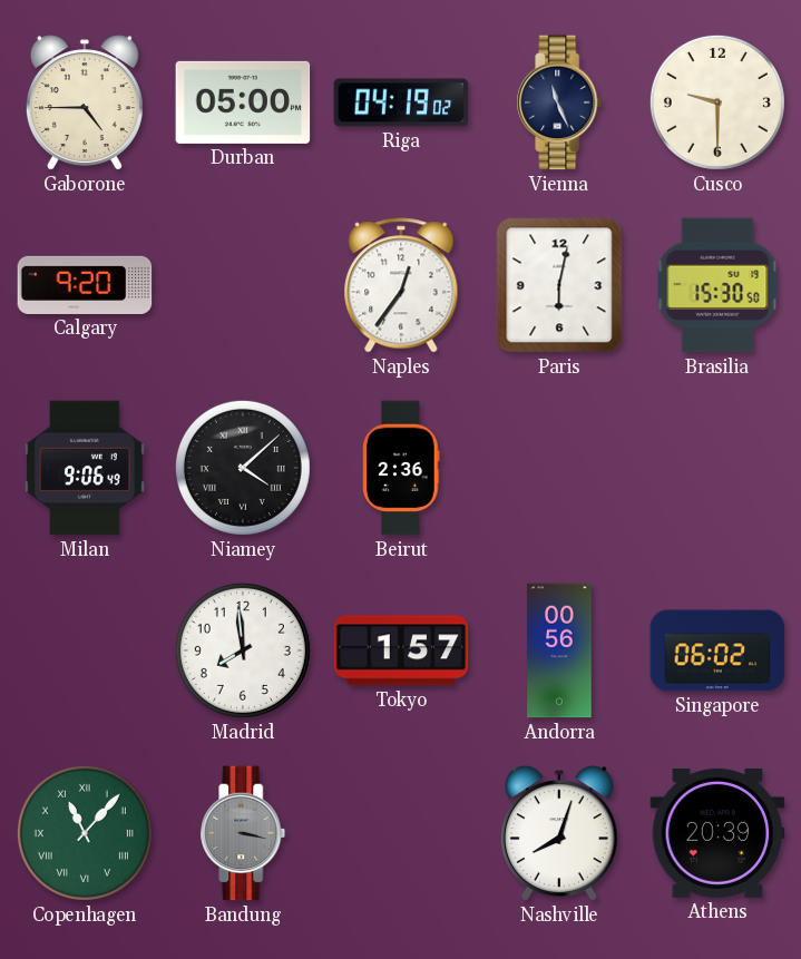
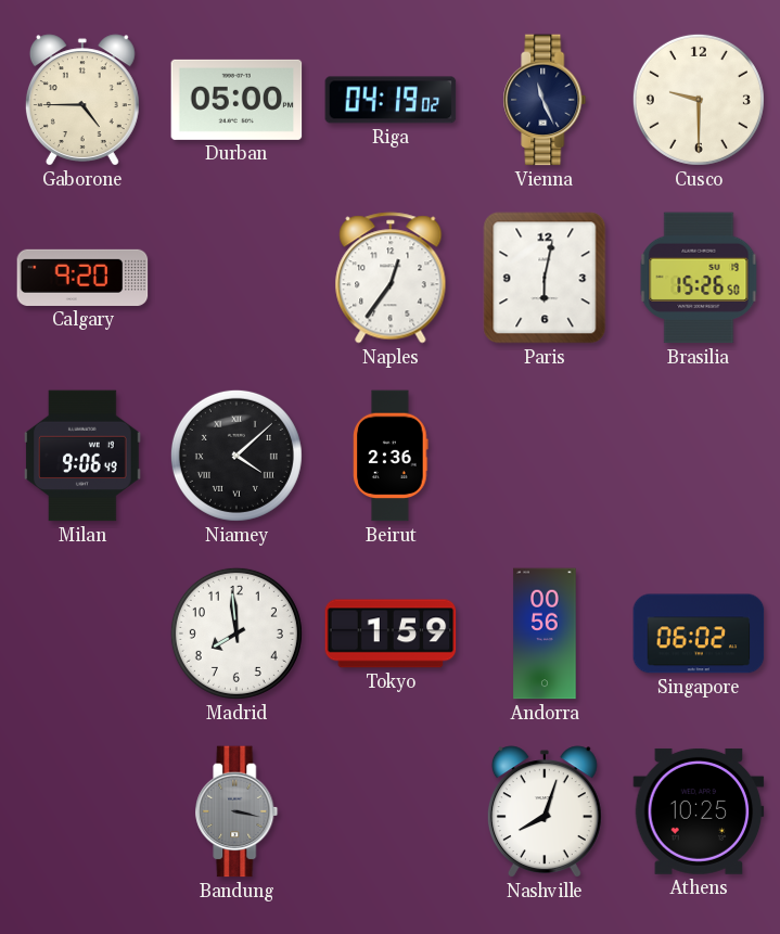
Brasilia: 15:30 -> 15:26
Tokyo: 1:57 -> 1:59
Copenhagen: 11:07 -> none
Athens: 20:39 -> 10:25
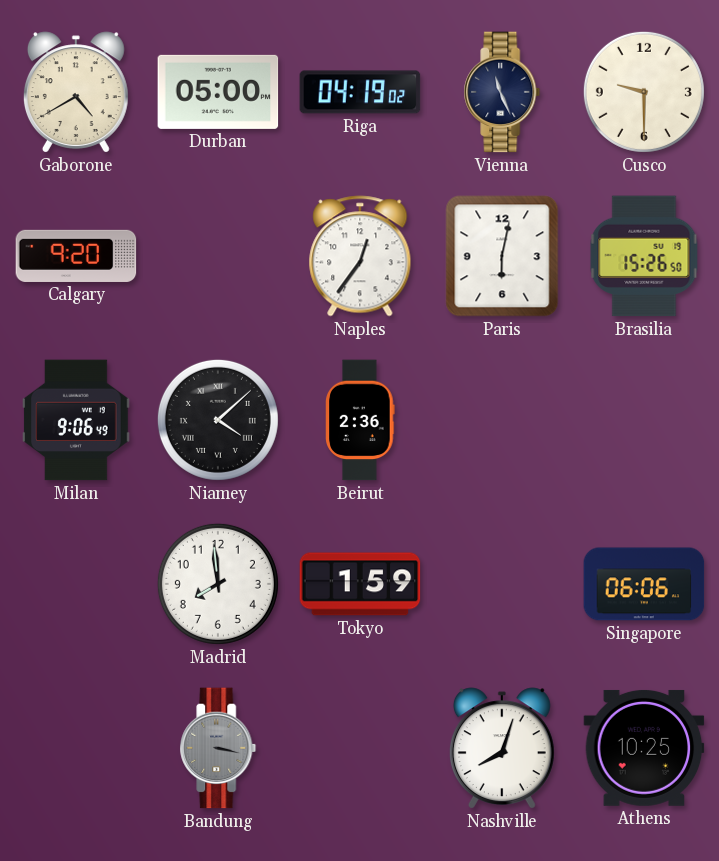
Gaborone: 4:45 -> 4:40
Andorra: 00:56 -> none
Singapore: 06:02 -> 06:06
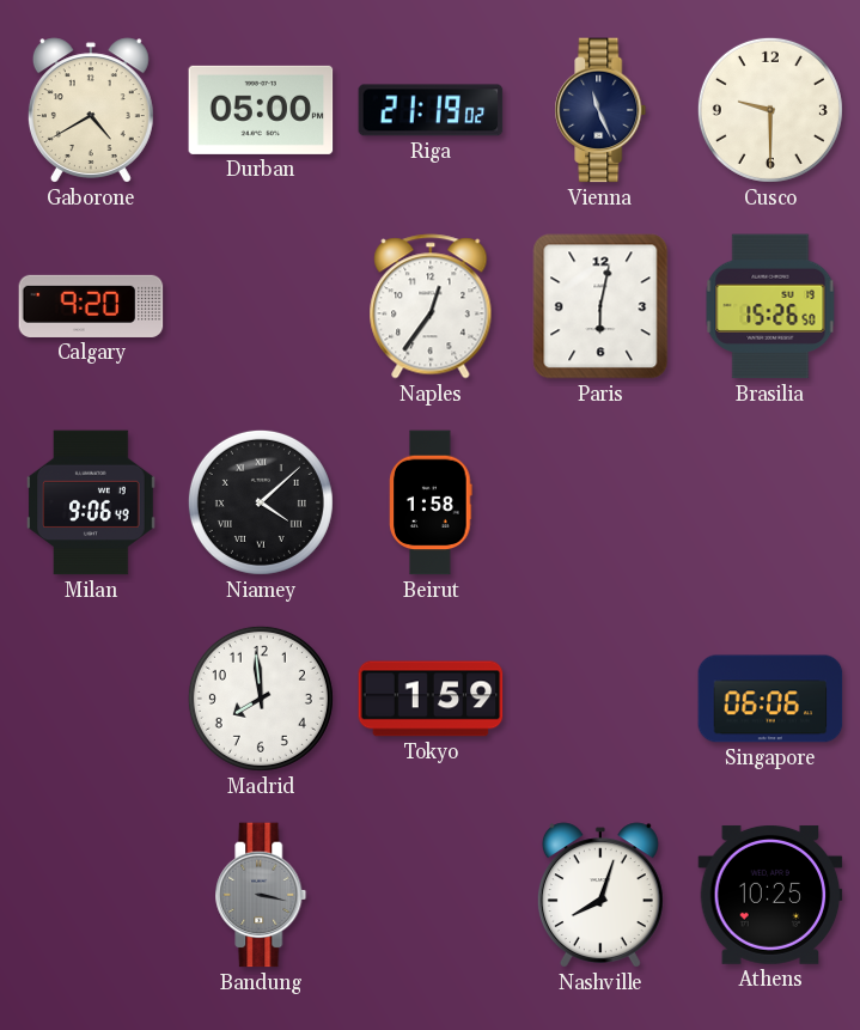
Riga: 04:19 -> 21:19
Beirut: 2:36 -> 1:58
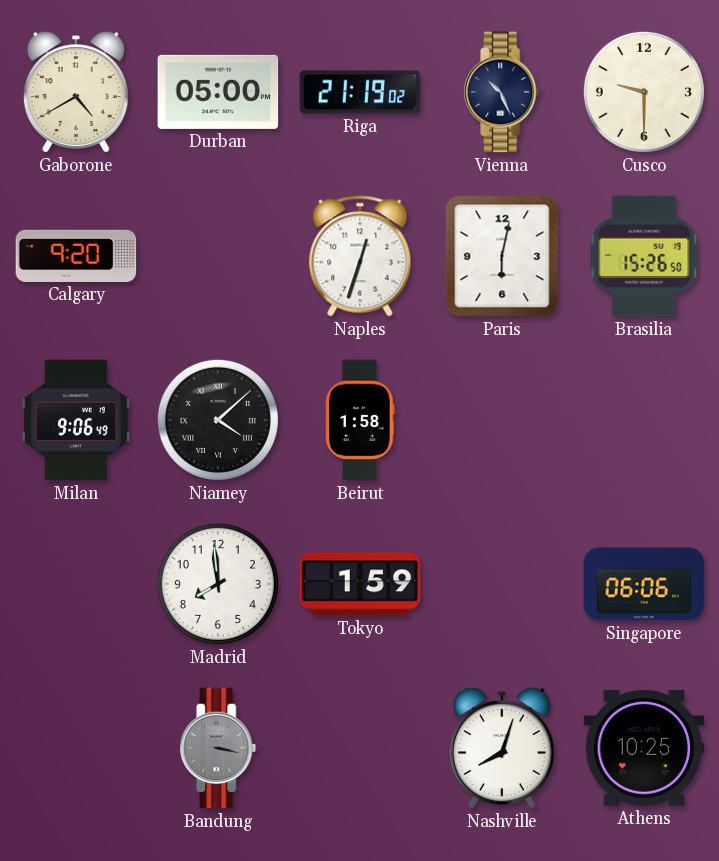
Vienna: 11:26 -> 10:26
Naples: 12:36 -> 12:33
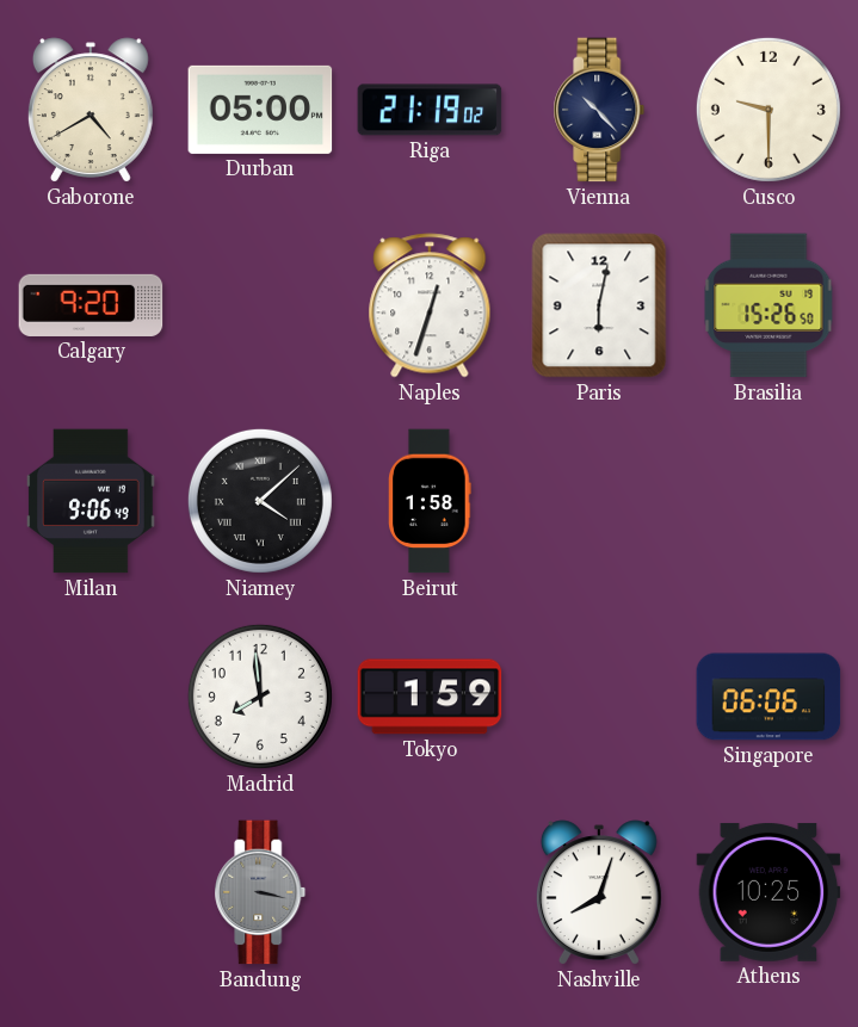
Vienna: 10:26 -> 10:23
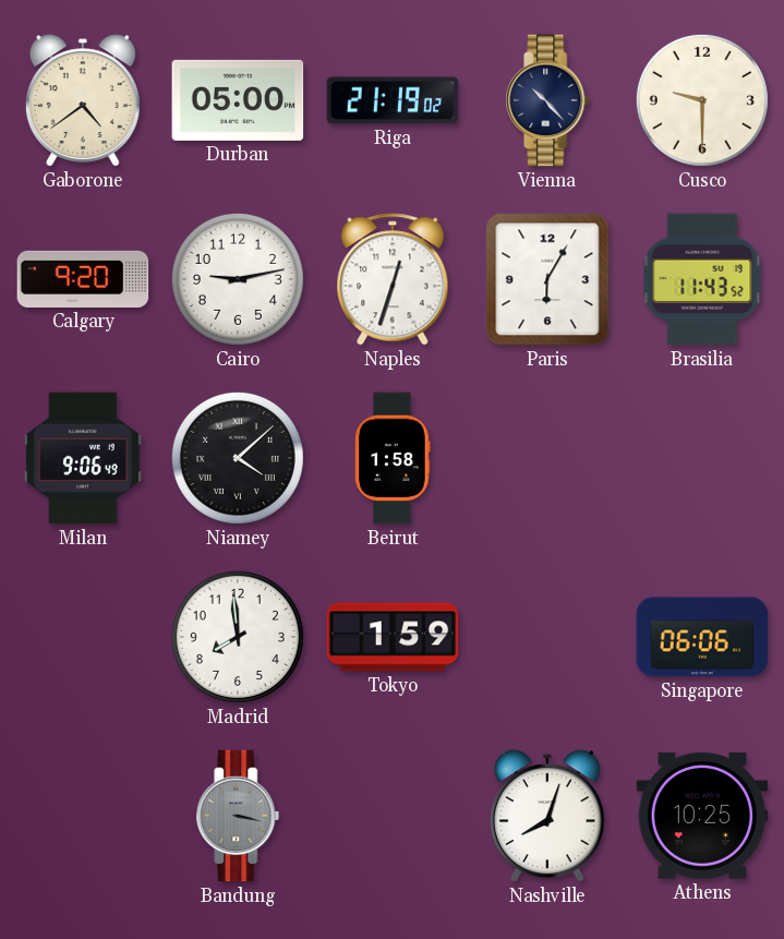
Gaborone: 4:40 -> 4:39
Cairo: none -> 9:13
Paris: 6:02 -> 6:05
Brasilia: 15:26 -> 11:43
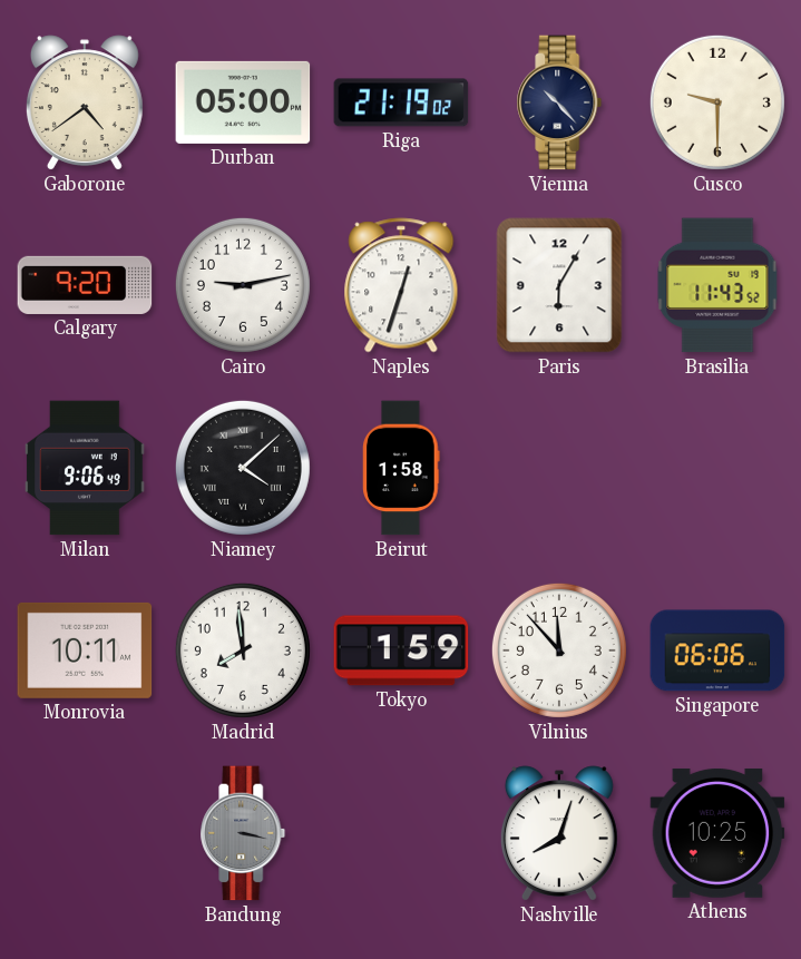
Monrovia: none -> 10:11
Vilnius: none -> 11:53
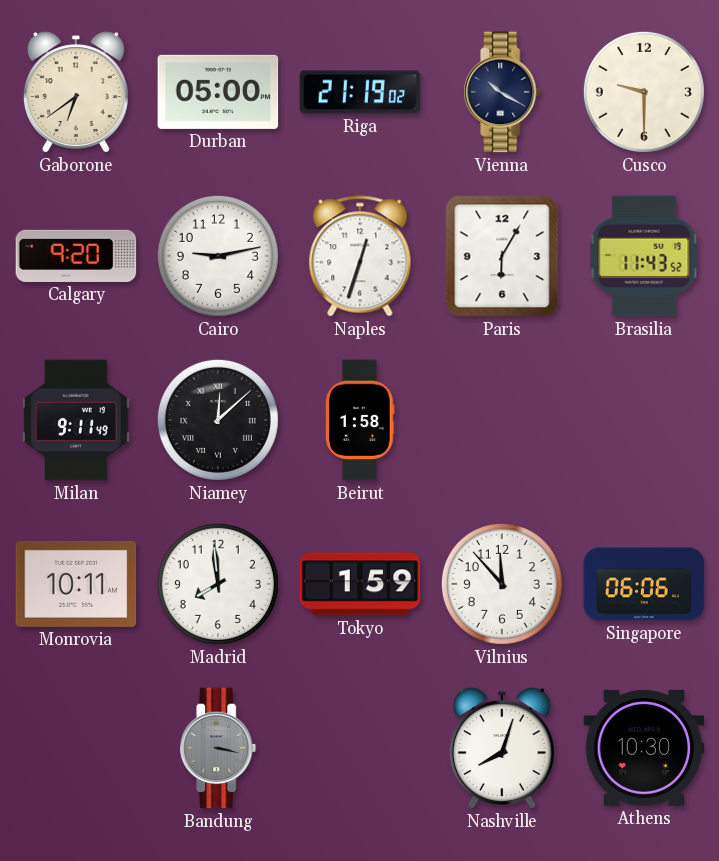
Gaborone: 4:39 -> 6:39
Vienna: 10:23 -> 10:20
Milan: 9:06 -> 9:11
Niamey: 4:08 -> 12:08
Athens: 10:25 -> 10:30
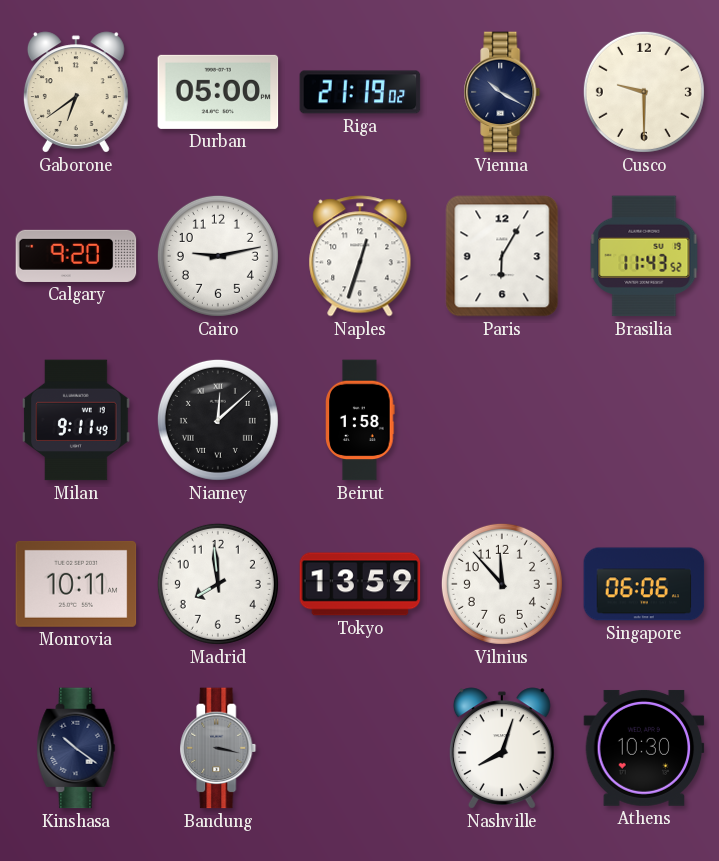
Tokyo: 1:59 -> 13:59
Kinshasa: none -> 10:21
